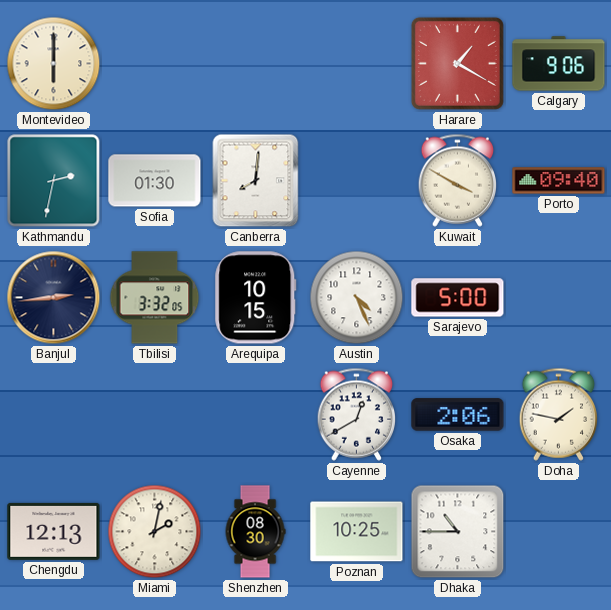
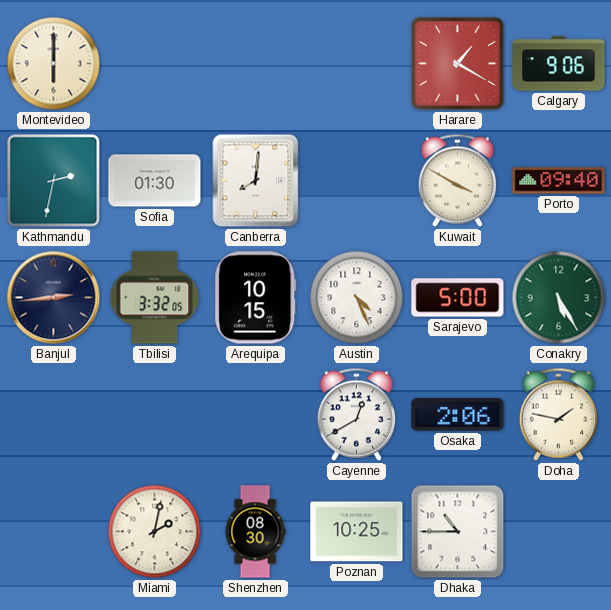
Conakry: none -> 5:25
Chengdu: 12:13 -> none
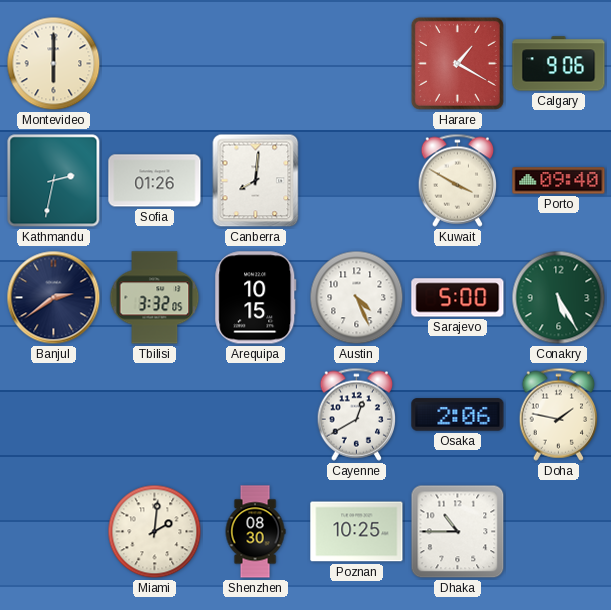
Sofia: 01:30 -> 01:26
Banjul: 2:44 -> 2:39
Miami: 2:02 -> 2:01
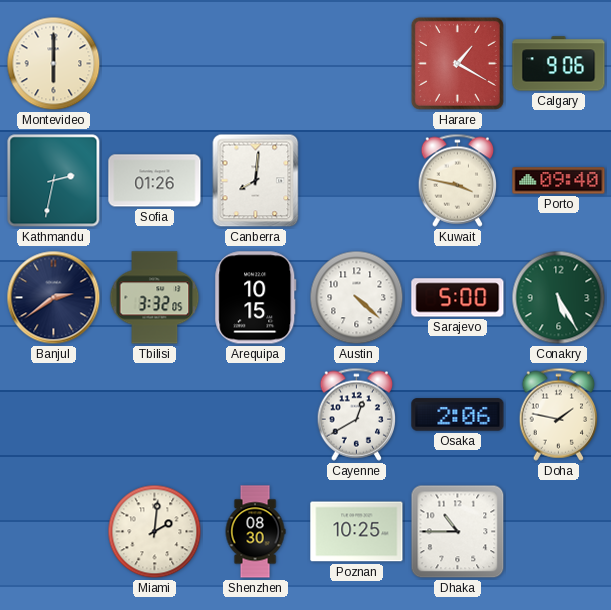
Kuwait: 3:50 -> 3:47
Austin: 4:26 -> 4:22
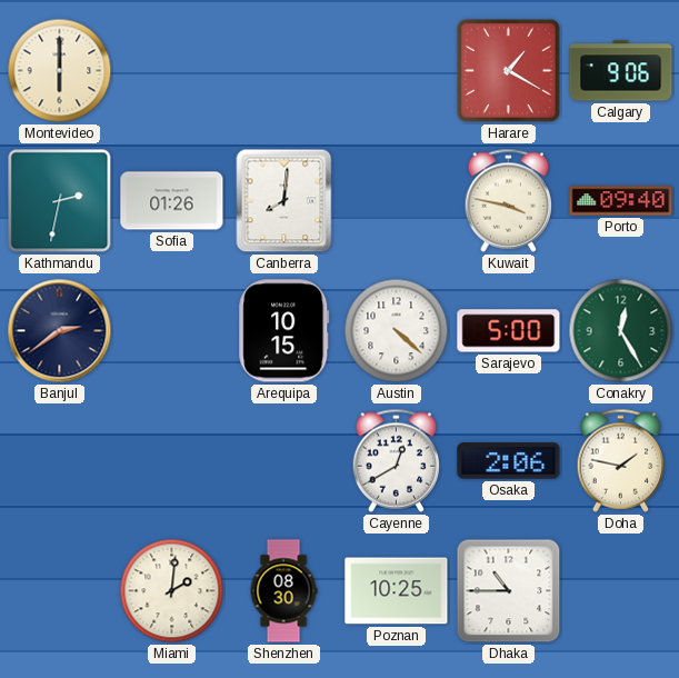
Tbilisi: 3:32 -> none
Conakry: 5:25 -> 12:25
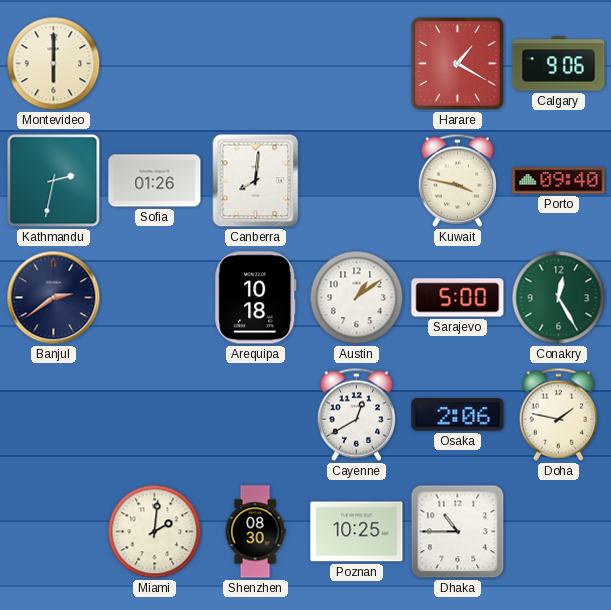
Arequipa: 10:15 -> 10:18
Austin: 4:22 -> 1:09
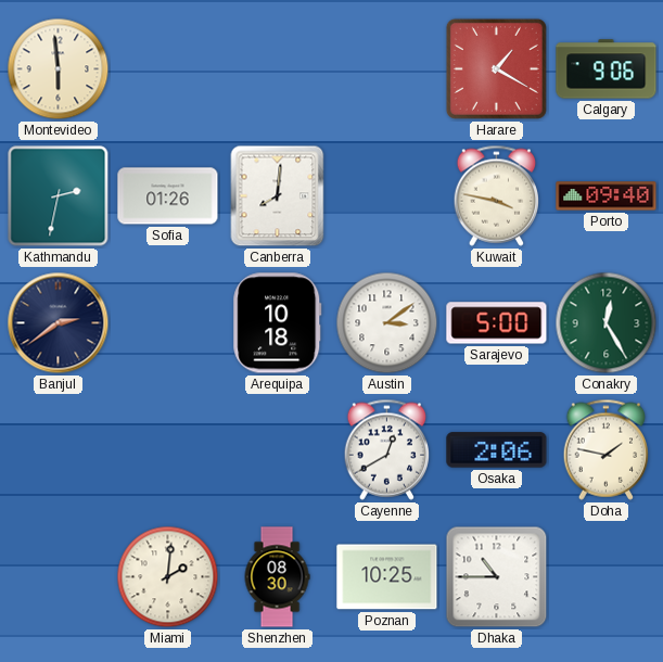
Montevideo: 6:00 -> 5:59
Austin: 1:09 -> 3:09
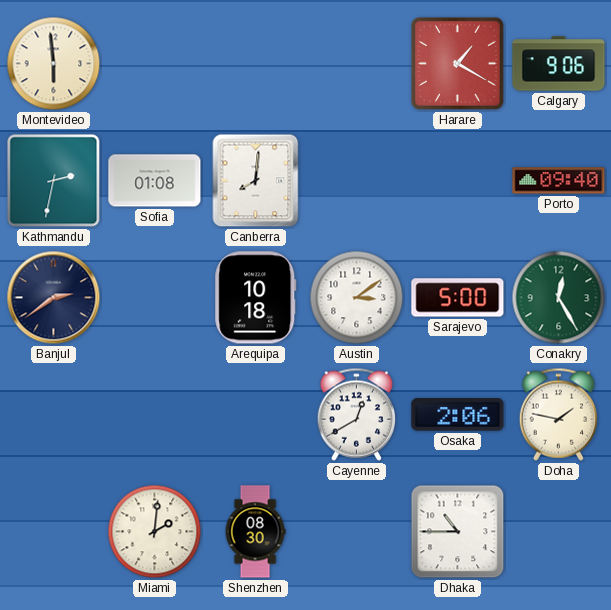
Sofia: 01:26 -> 01:08
Kuwait: 3:47 -> none
Poznan: 10:25 -> none
